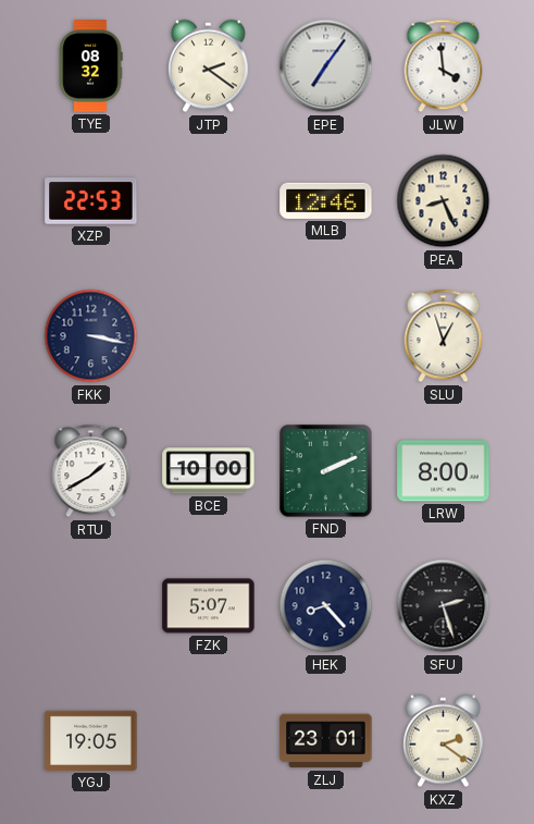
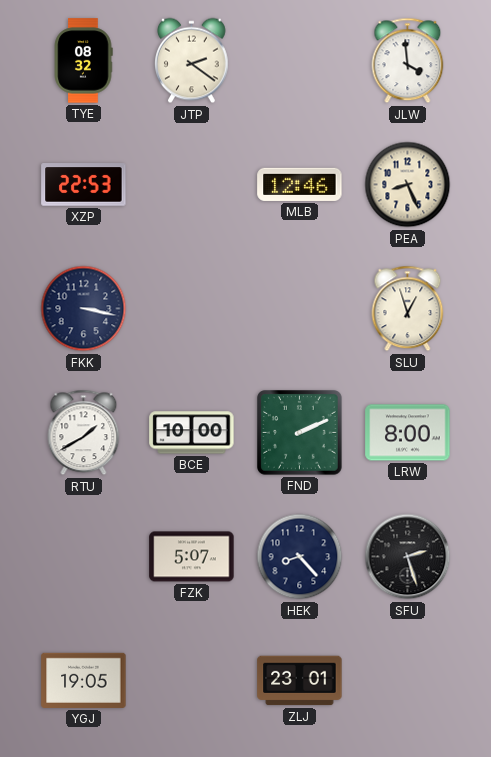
EPE: 7:06 -> none
KXZ: 2:21 -> none
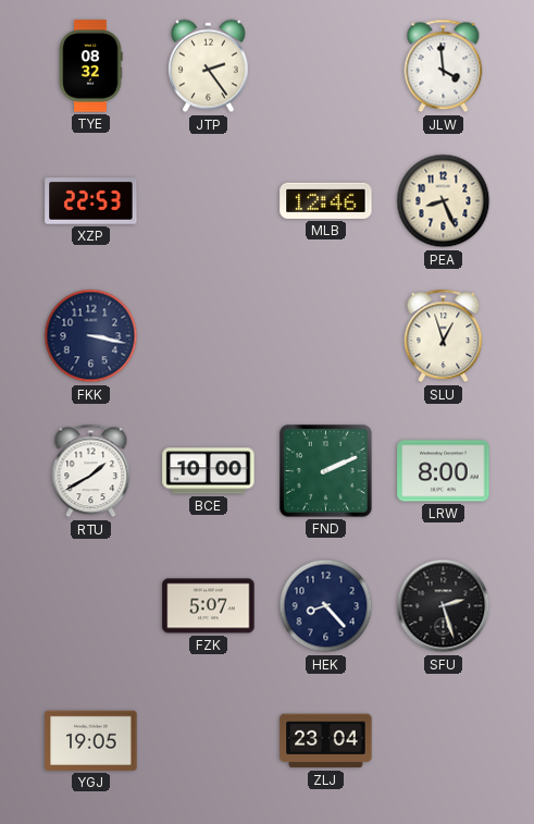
JTP: 2:21 -> 2:24
ZLJ: 23:01 -> 23:04
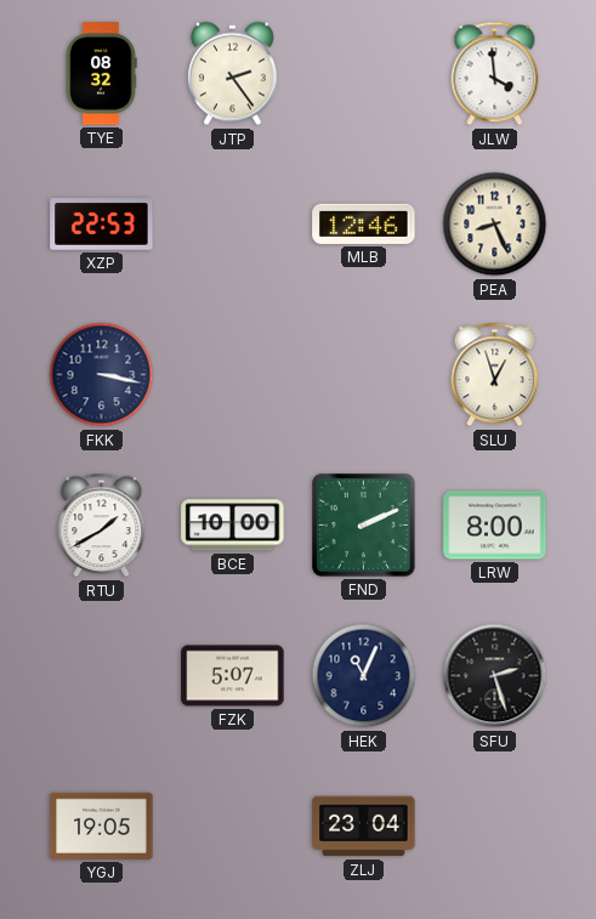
HEK: 8:23 -> 11:04
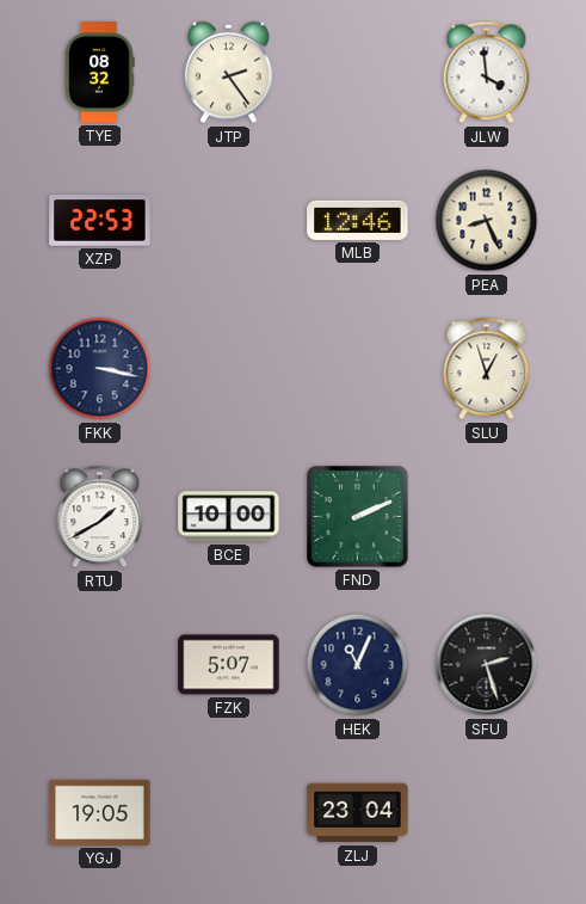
LRW: 8:00 -> none
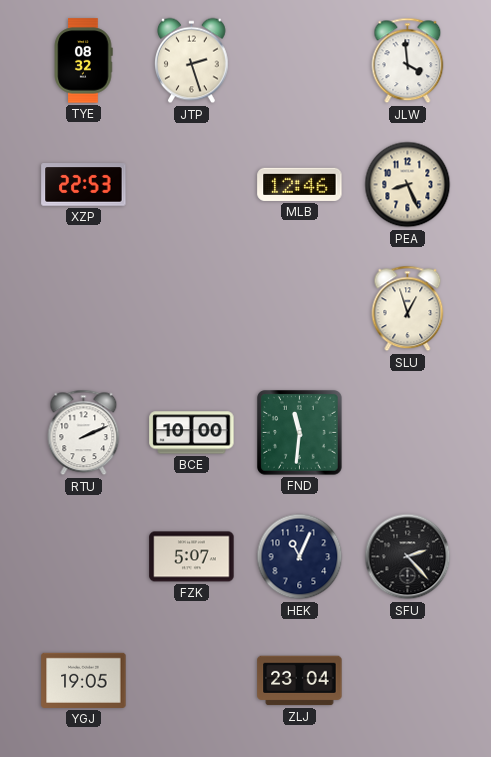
JTP: 2:24 -> 2:27
FKK: 3:17 -> none
RTU: 1:40 -> 2:11
FND: 2:11 -> 11:31
SFU: 2:27 -> 2:23
